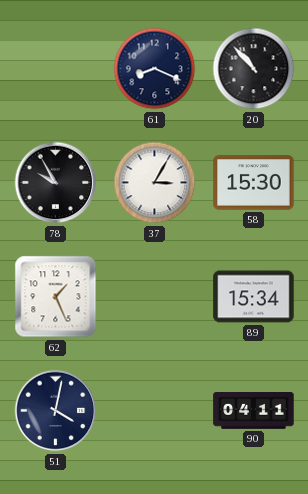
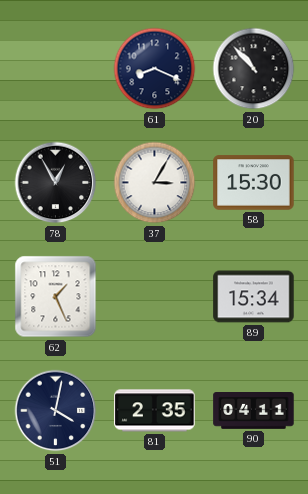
78: 9:55 -> 12:55
81: none -> 2:35
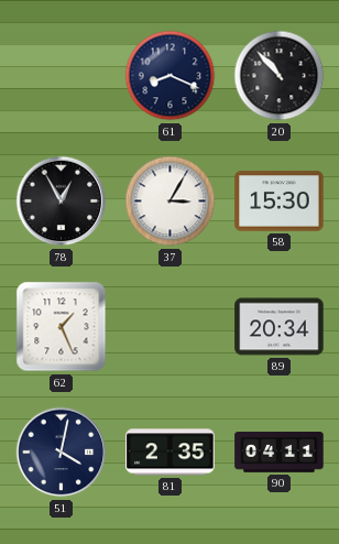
89: 15:34 -> 20:34
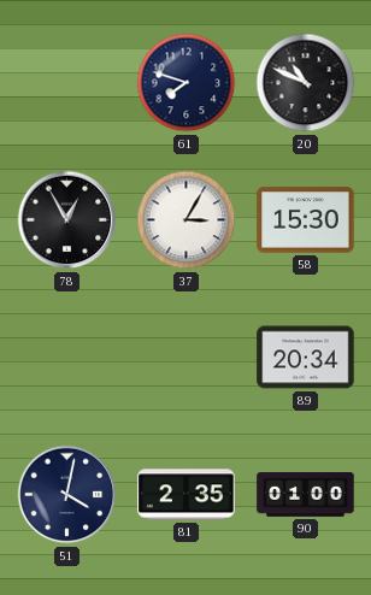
61: 8:19 -> 7:48
20: 10:53 -> 10:49
62: 1:26 -> none
90: 04:11 -> 01:00
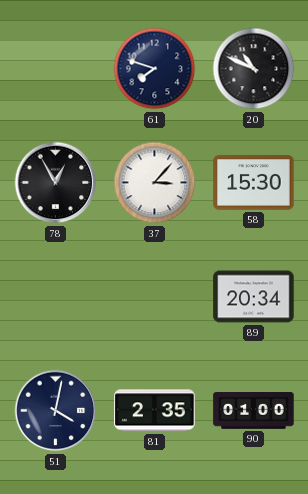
37: 3:05 -> 3:07
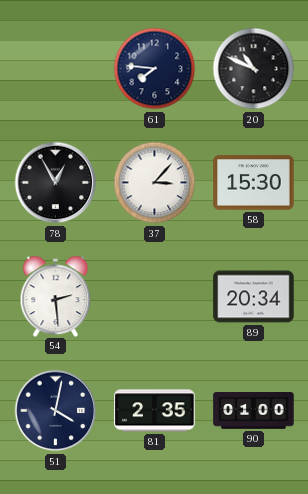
61: 7:48 -> 7:46
54: none -> 2:29
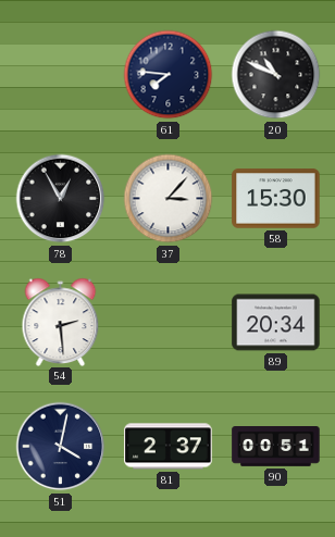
81: 2:35 -> 2:37
90: 01:00 -> 00:51
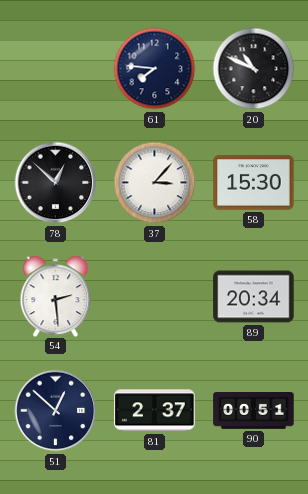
78: 12:55 -> 12:52
51: 4:02 -> 12:52
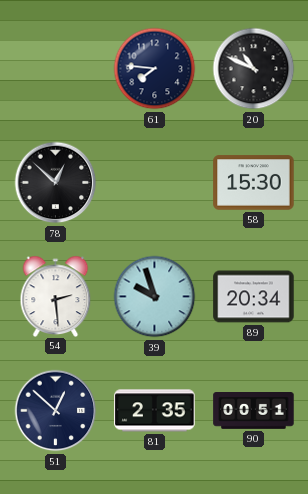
37: 3:07 -> none
39: none -> 9:57
81: 2:37 -> 2:35
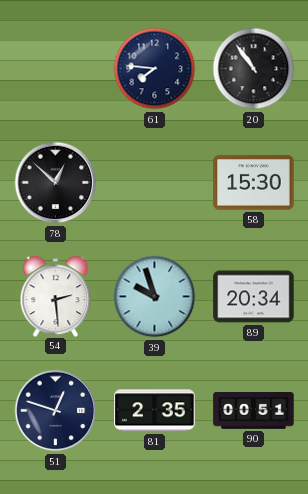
20: 10:49 -> 10:54
51: 12:52 -> 12:48
